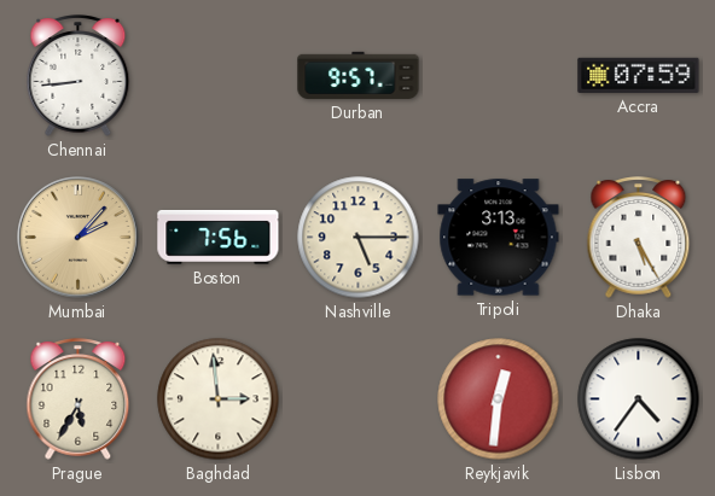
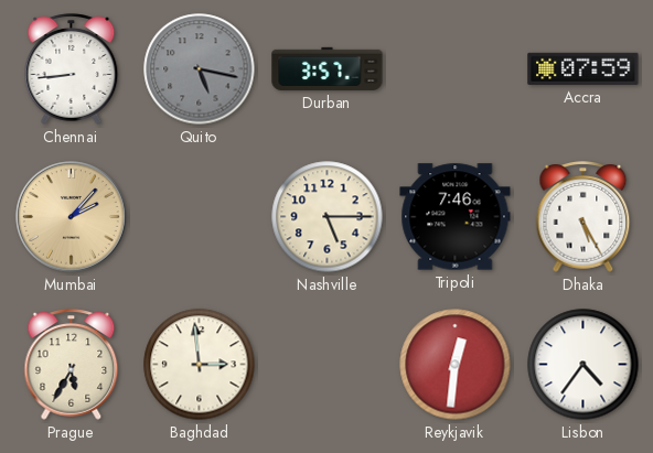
Quito: none -> 5:17
Durban: 9:57 -> 3:57
Boston: 7:56 -> none
Tripoli: 3:13 -> 7:46
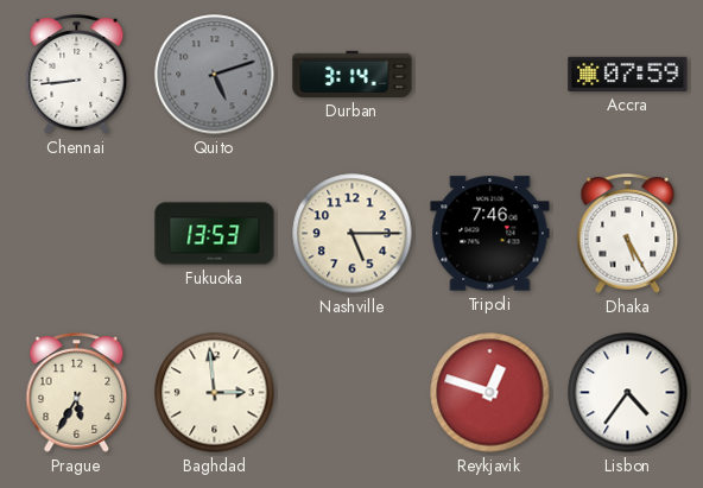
Quito: 5:17 -> 5:12
Durban: 3:57 -> 3:14
Mumbai: 2:07 -> none
Fukuoka: none -> 13:53
Reykjavik: 12:31 -> 12:48
